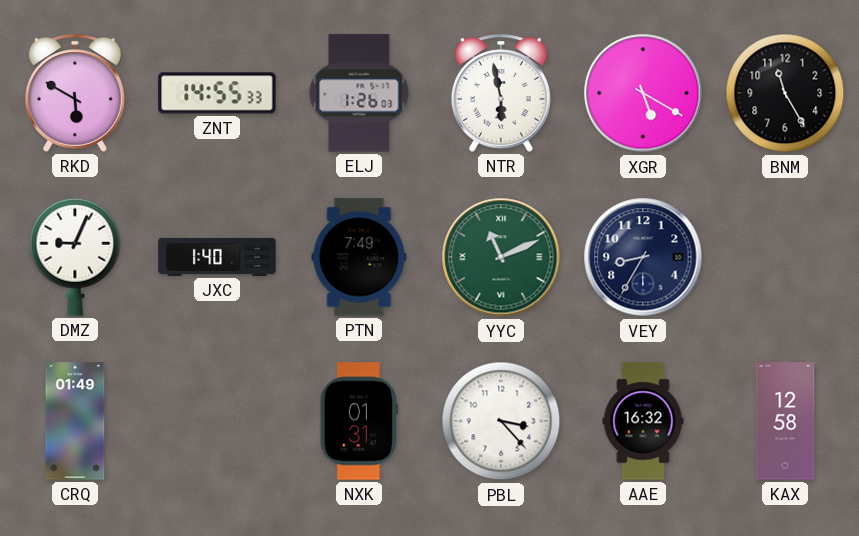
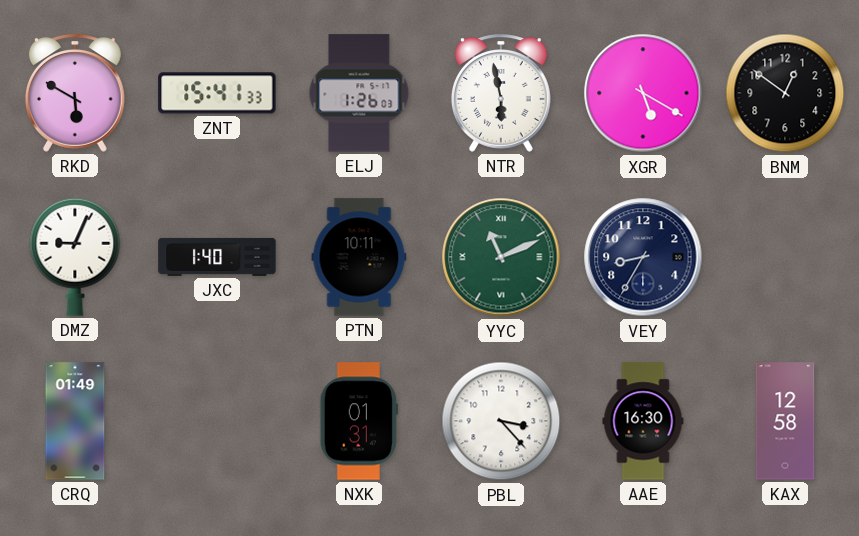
ZNT: 14:55 -> 15:41
BNM: 11:25 -> 12:51
PTN: 7:49 -> 10:11
AAE: 16:32 -> 16:30
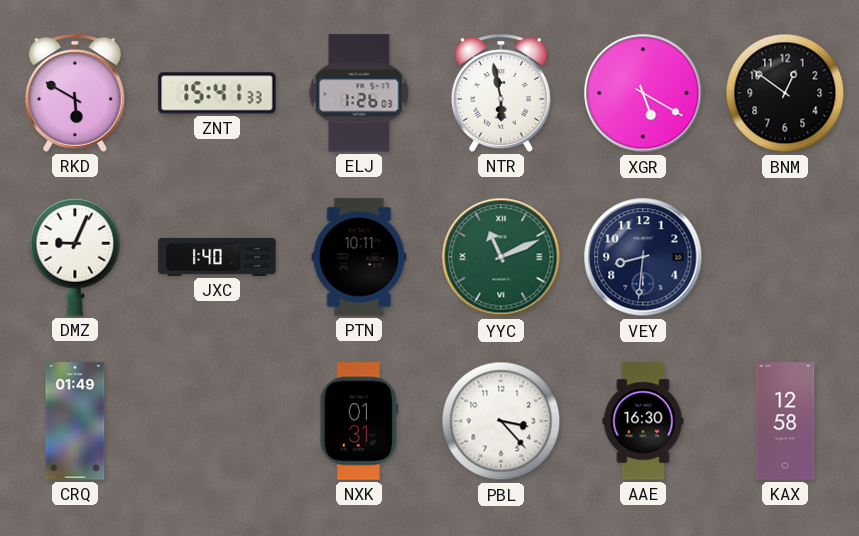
VEY: 8:35 -> 8:31
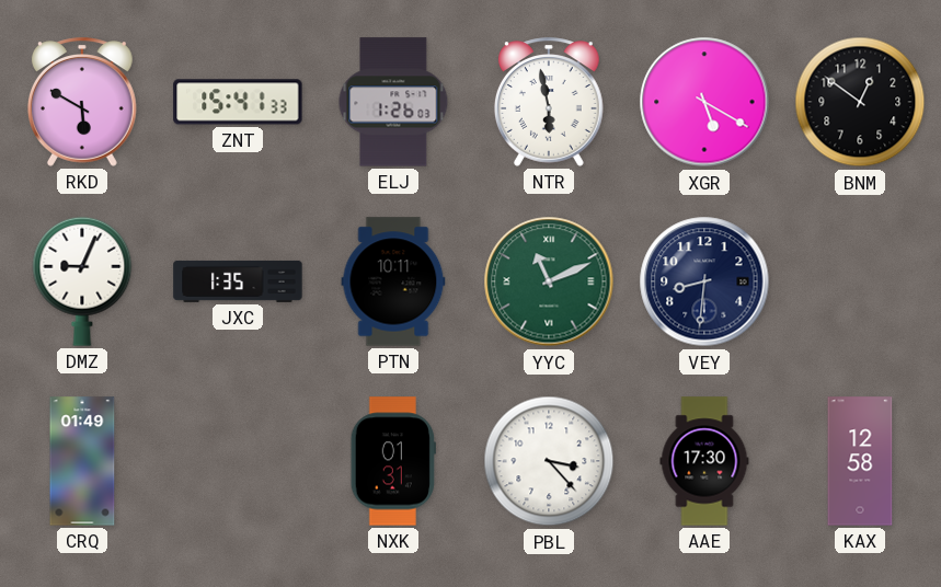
JXC: 1:40 -> 1:35
AAE: 16:30 -> 17:30
